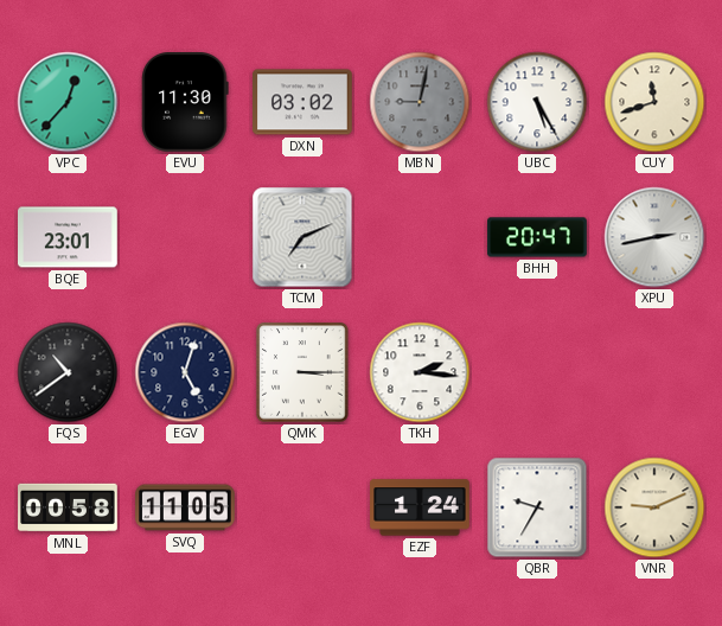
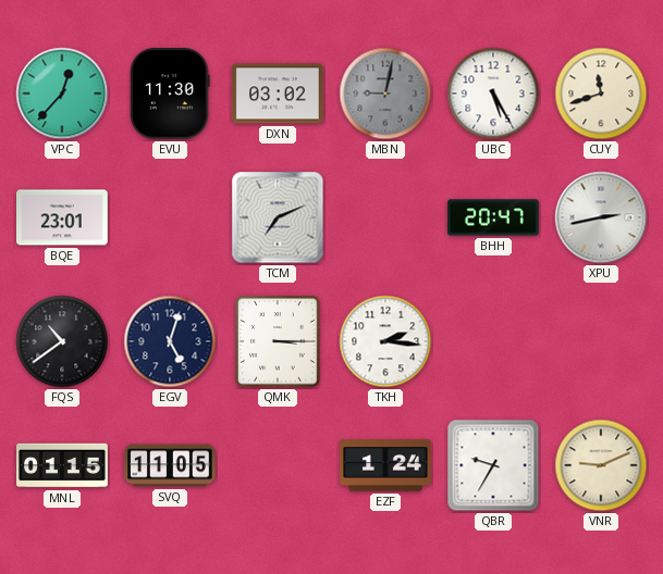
MNL: 00:58 -> 01:15
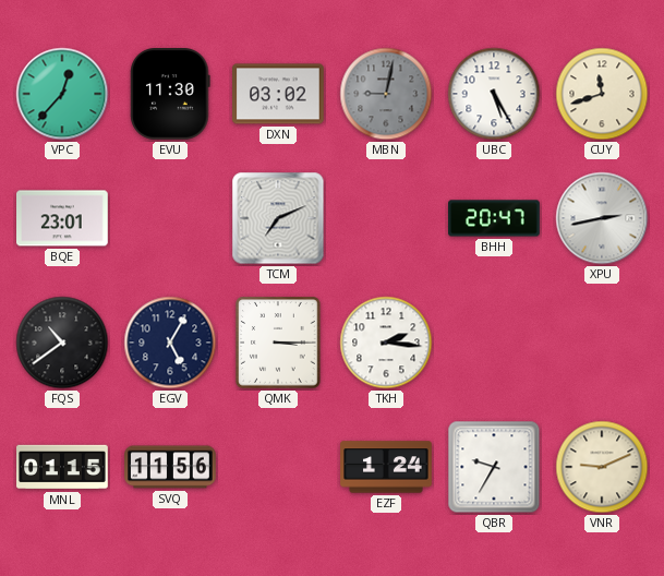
EGV: 5:03 -> 5:05
SVQ: 11:05 -> 11:56
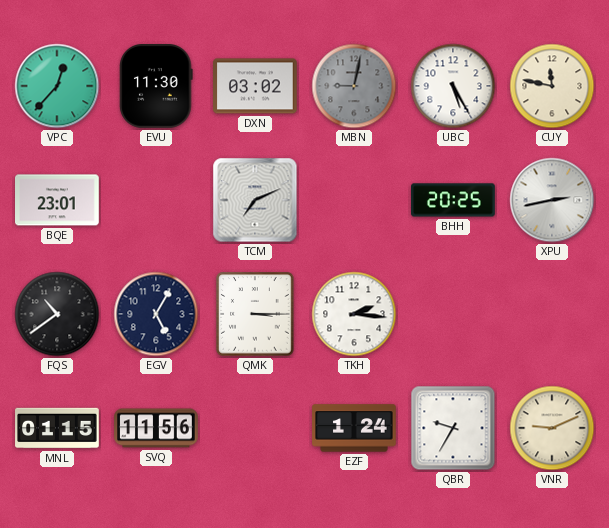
CUY: 11:42 -> 11:47
BHH: 20:47 -> 20:25
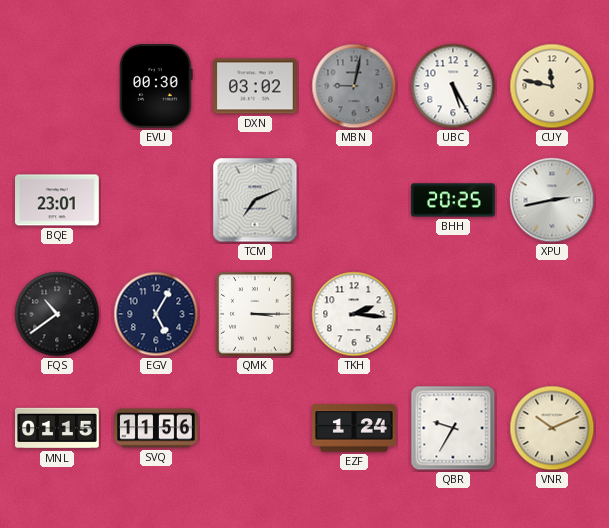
VPC: 12:37 -> none
EVU: 11:30 -> 00:30
VNR: 9:11 -> 10:11
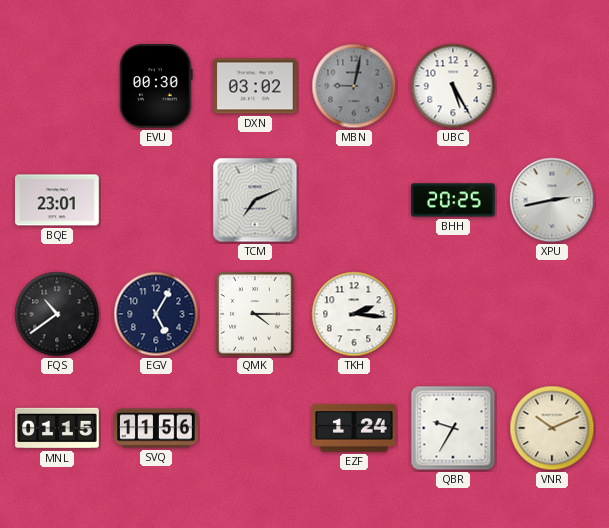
CUY: 11:47 -> none
QMK: 3:15 -> 4:15
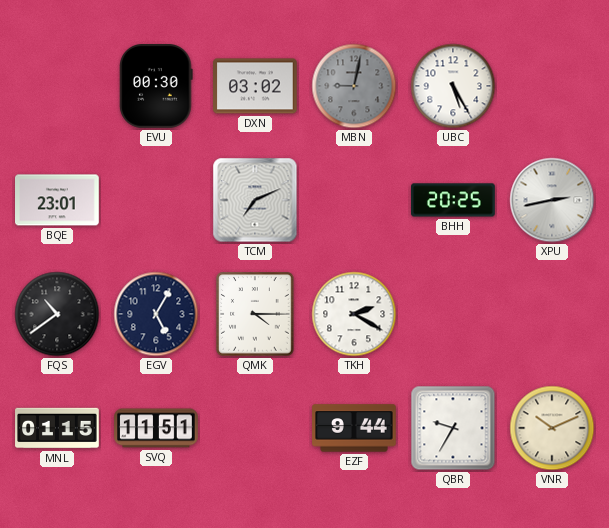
TKH: 2:16 -> 2:20
SVQ: 11:56 -> 11:51
EZF: 1:24 -> 9:44
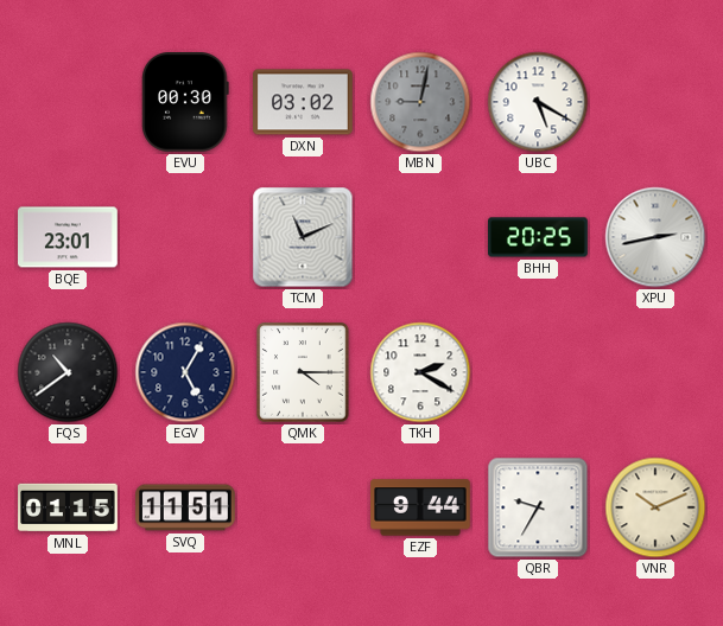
UBC: 5:25 -> 5:20
TCM: 7:11 -> 11:11
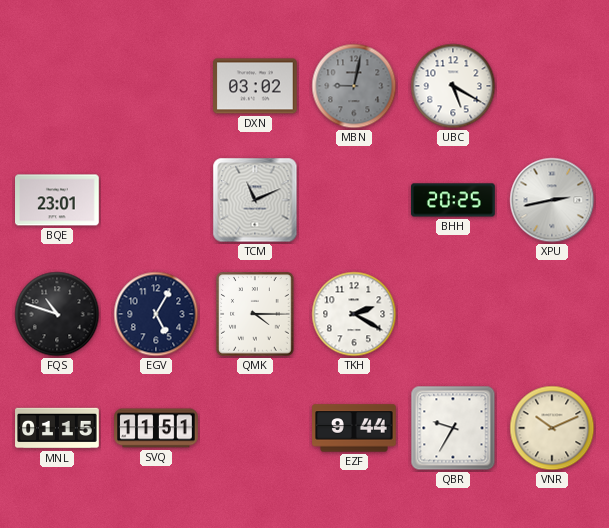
EVU: 00:30 -> none
FQS: 10:39 -> 10:48
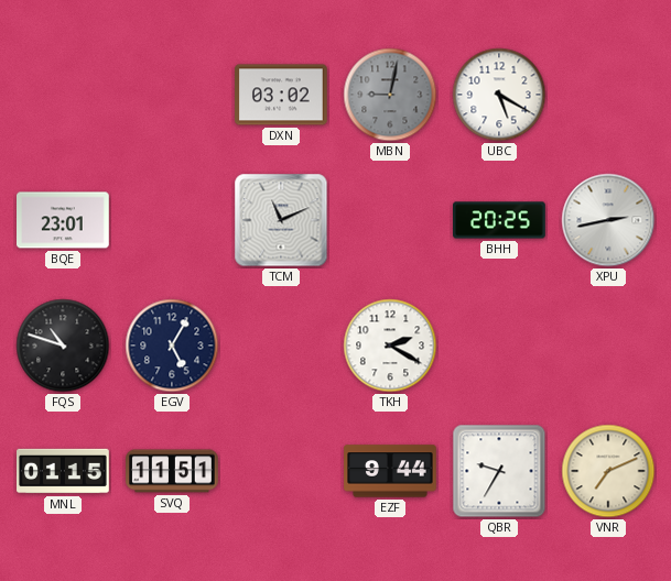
QMK: 4:15 -> none
VNR: 10:11 -> 7:11
